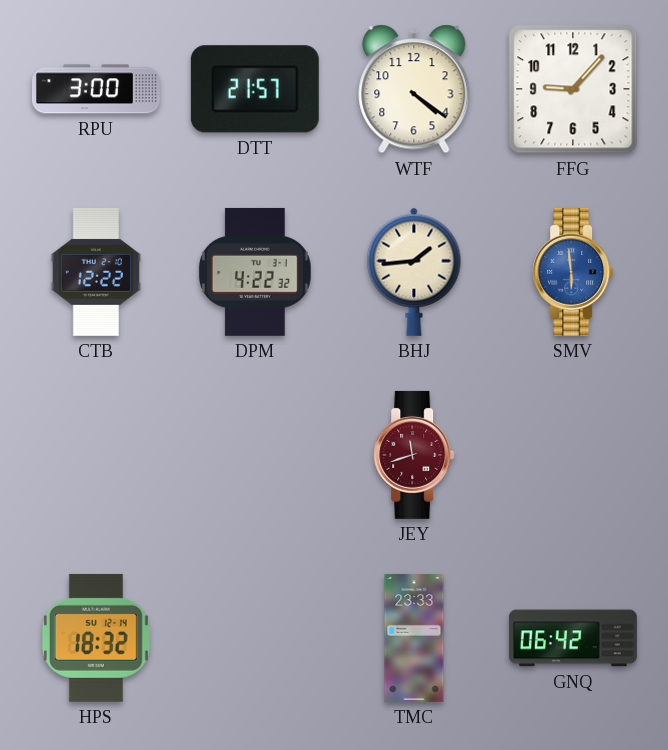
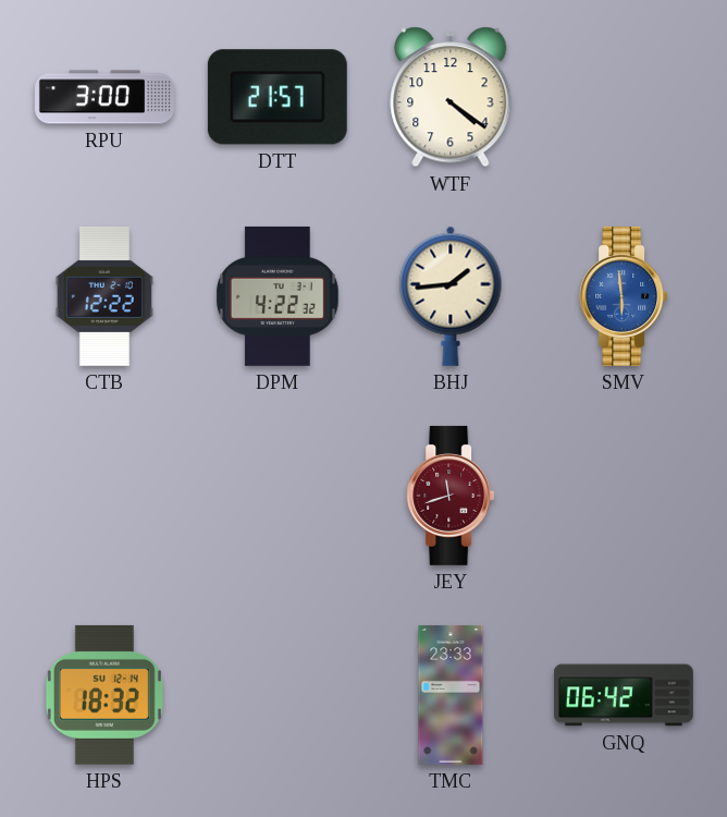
FFG: 9:07 -> none
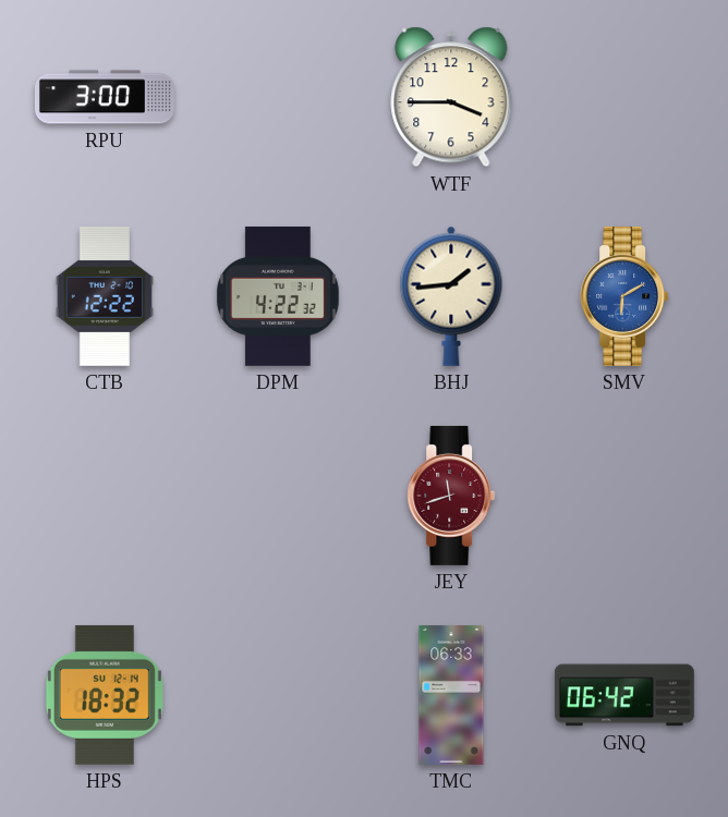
DTT: 21:57 -> none
WTF: 4:21 -> 3:45
SMV: 5:59 -> 6:10
TMC: 23:33 -> 06:33
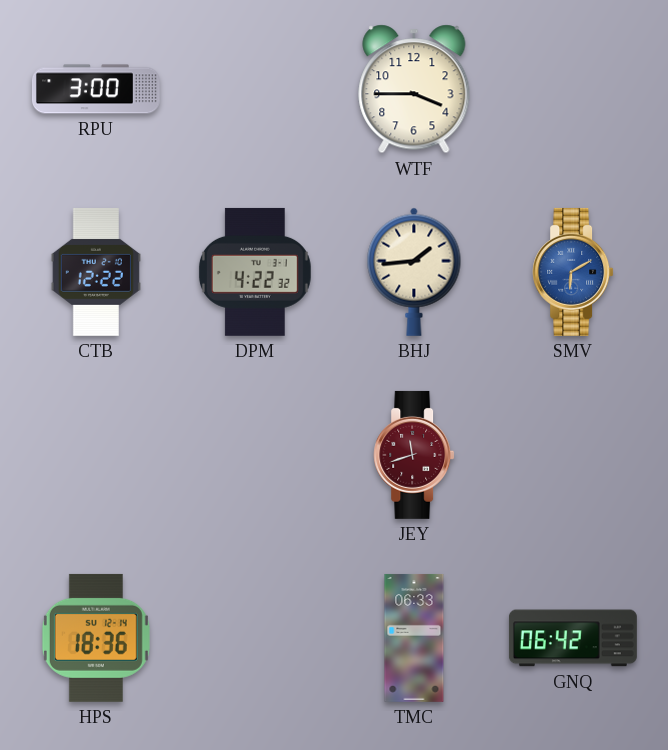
HPS: 18:32 -> 18:36
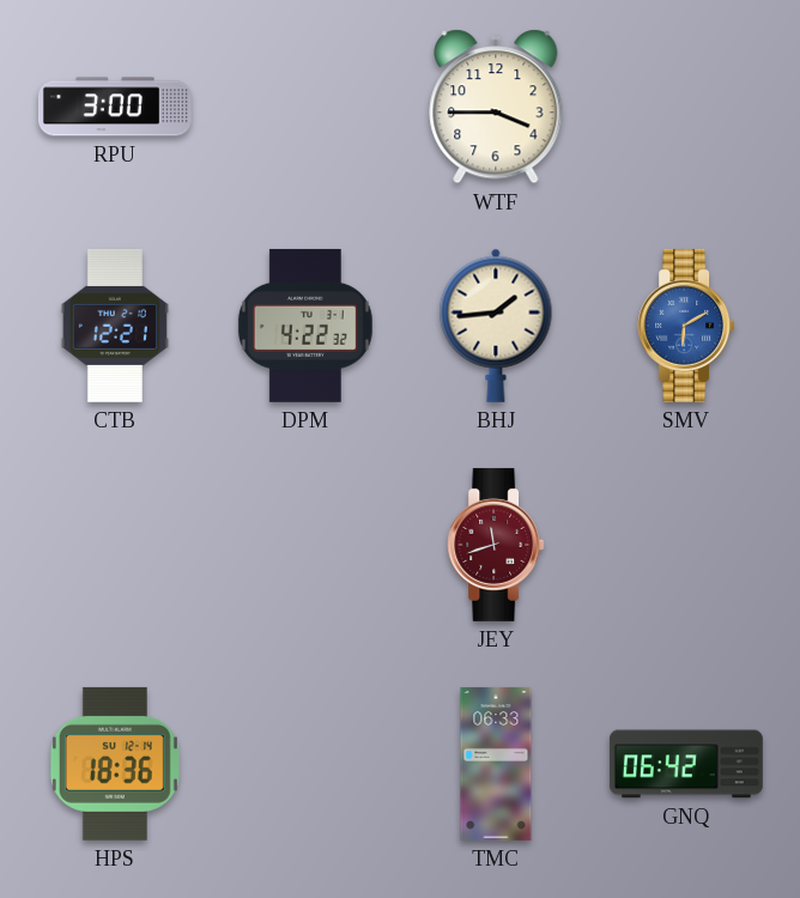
CTB: 12:22 -> 12:21
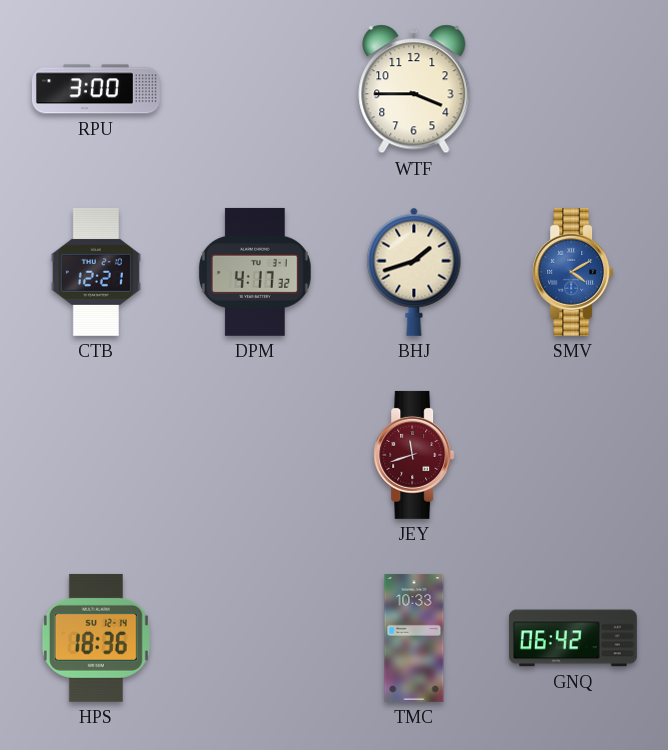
DPM: 4:22 -> 4:17
BHJ: 1:44 -> 1:42
SMV: 6:10 -> 4:10
TMC: 06:33 -> 10:33
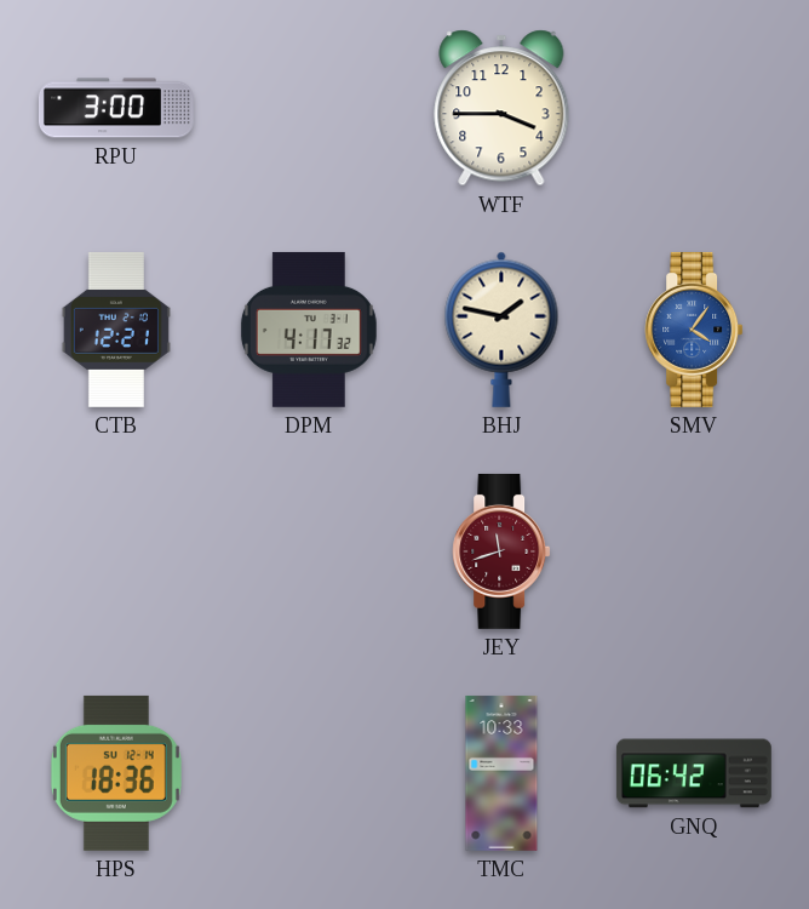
BHJ: 1:42 -> 1:47
SMV: 4:10 -> 4:06
